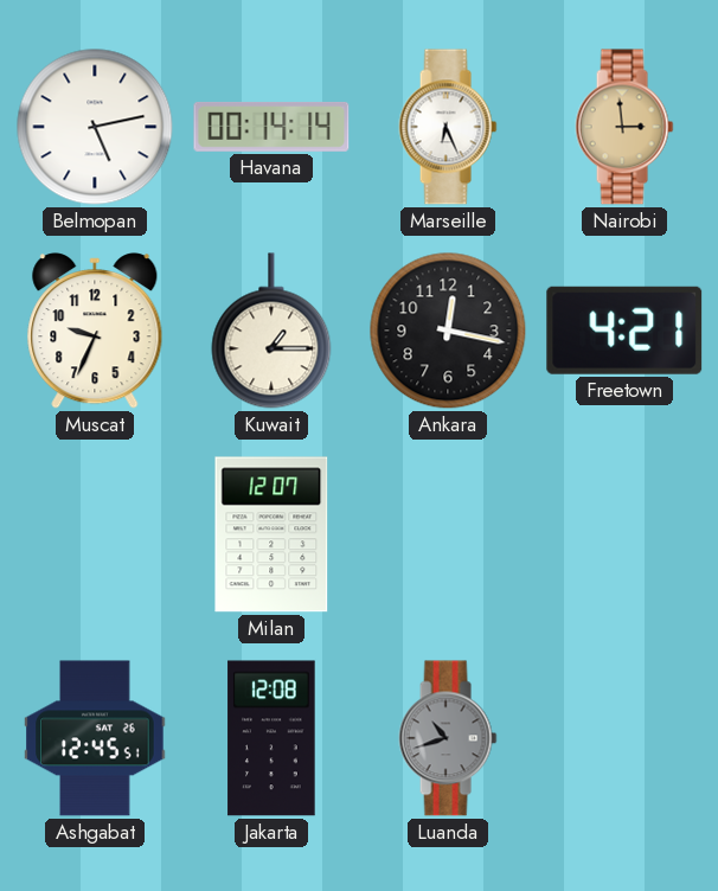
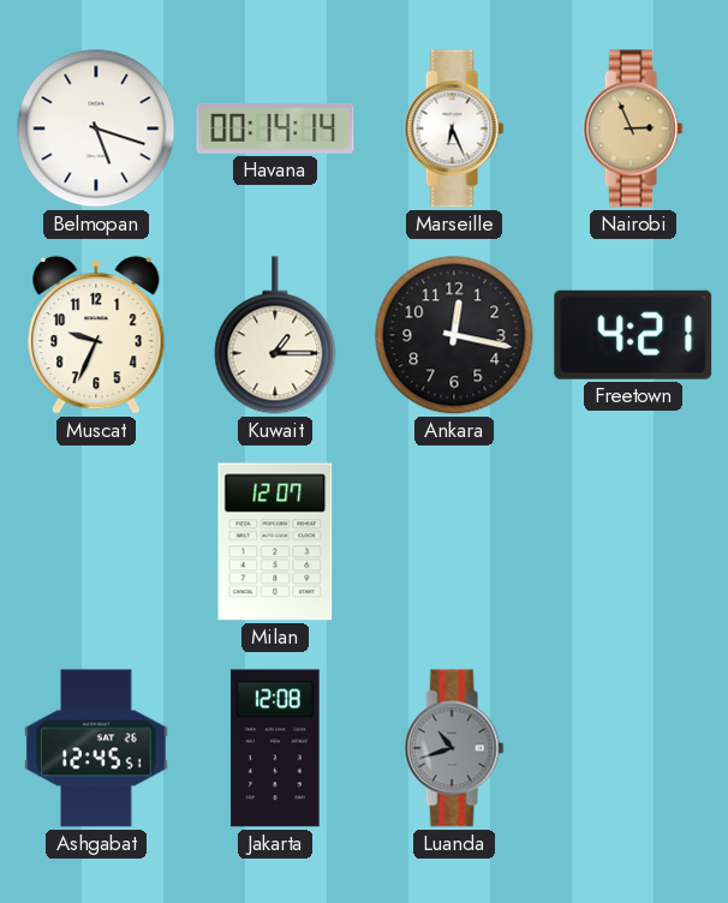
Belmopan: 5:13 -> 5:18
Nairobi: 2:59 -> 2:56
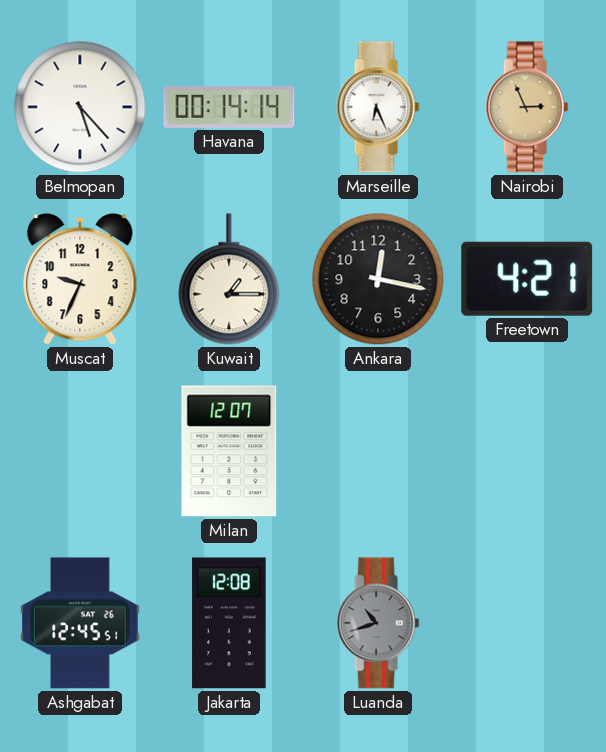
Belmopan: 5:18 -> 5:23
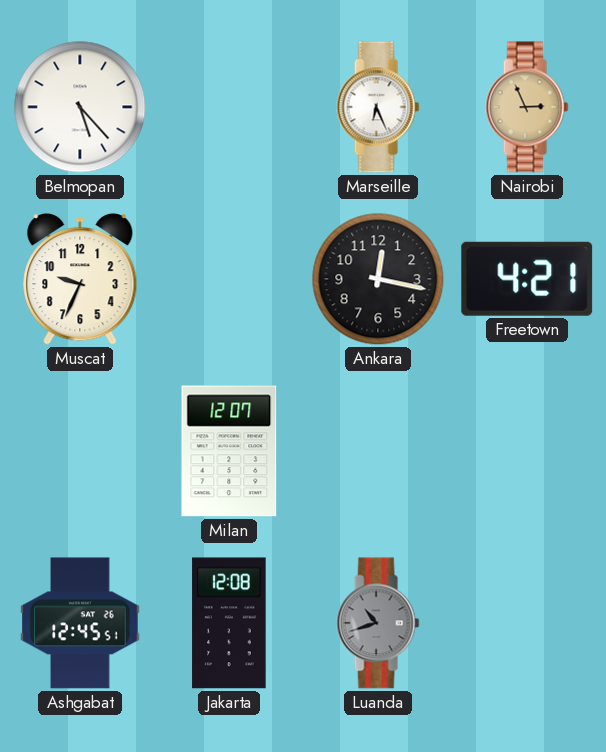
Havana: 00:14 -> none
Kuwait: 1:15 -> none
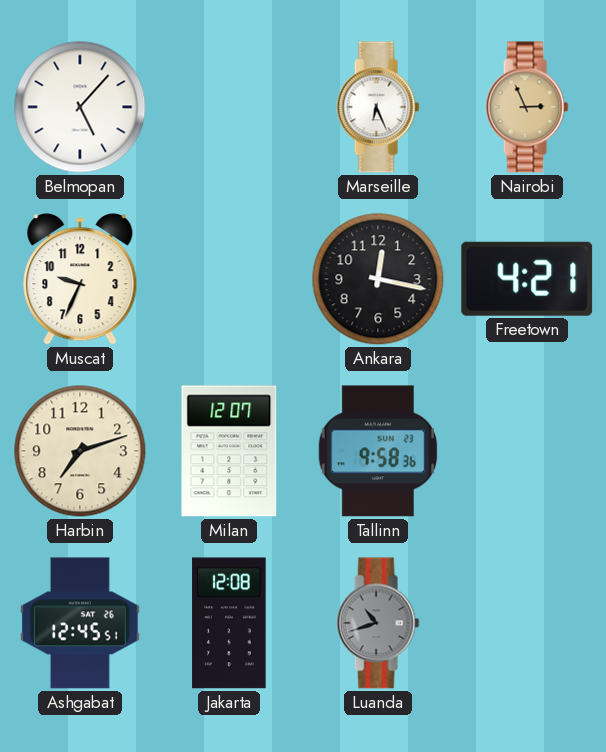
Belmopan: 5:23 -> 5:07
Harbin: none -> 7:12
Tallinn: none -> 9:58
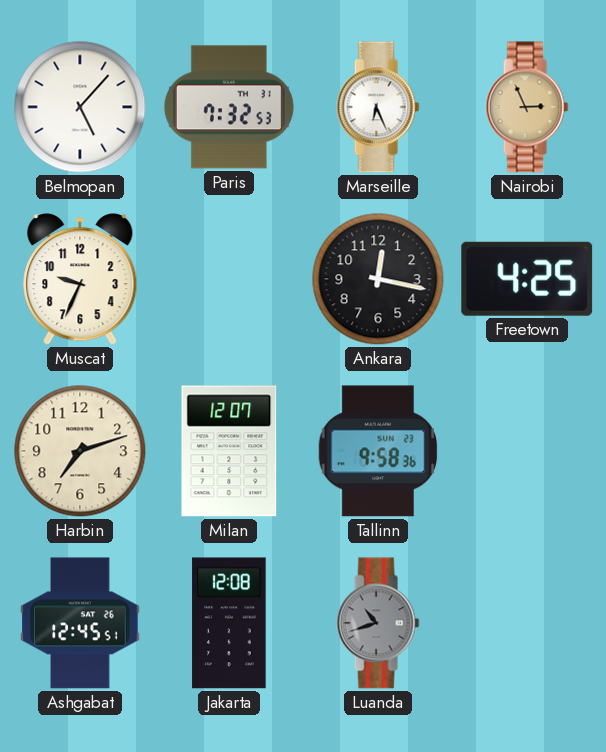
Paris: none -> 7:32
Freetown: 4:21 -> 4:25
